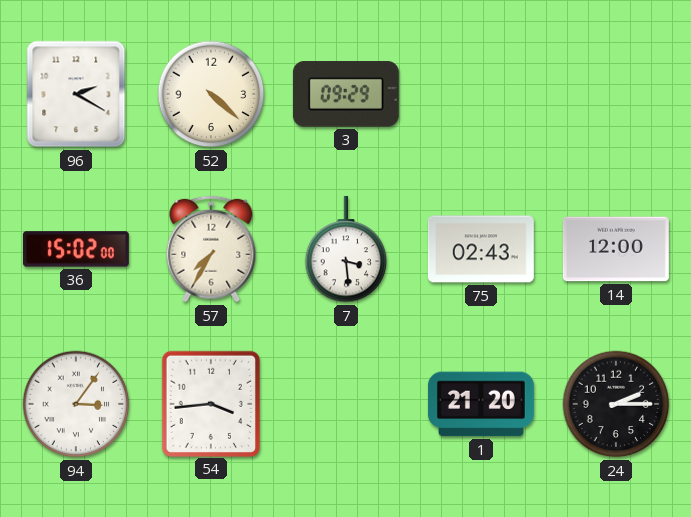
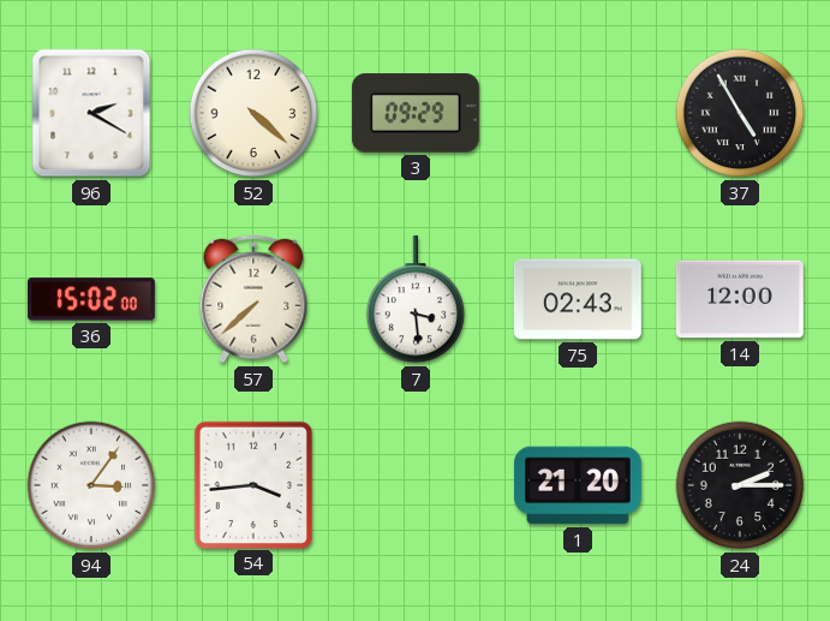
37: none -> 4:55
57: 7:35 -> 7:38
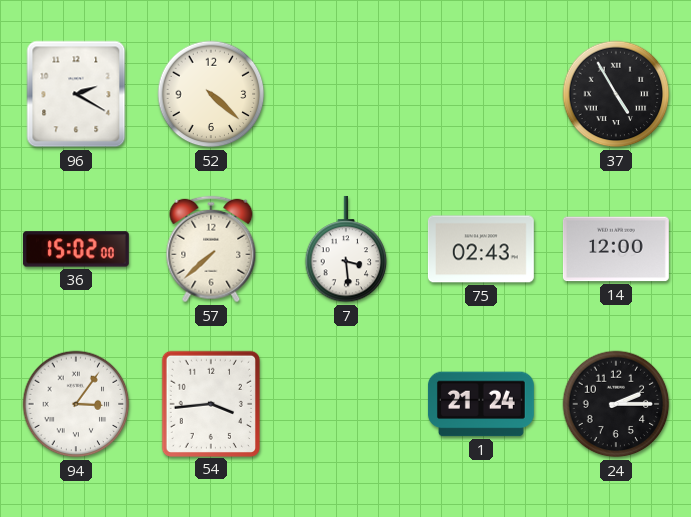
3: 09:29 -> none
1: 21:20 -> 21:24
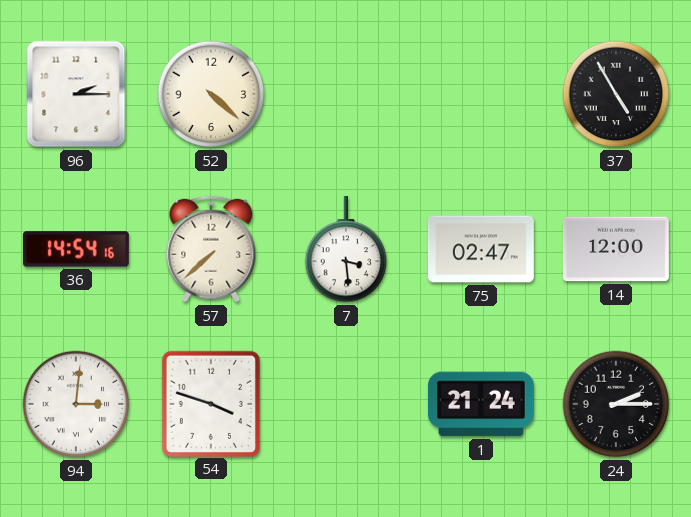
96: 2:20 -> 2:15
36: 15:02 -> 14:54
75: 02:43 -> 02:47
94: 3:06 -> 3:01
54: 3:44 -> 3:48
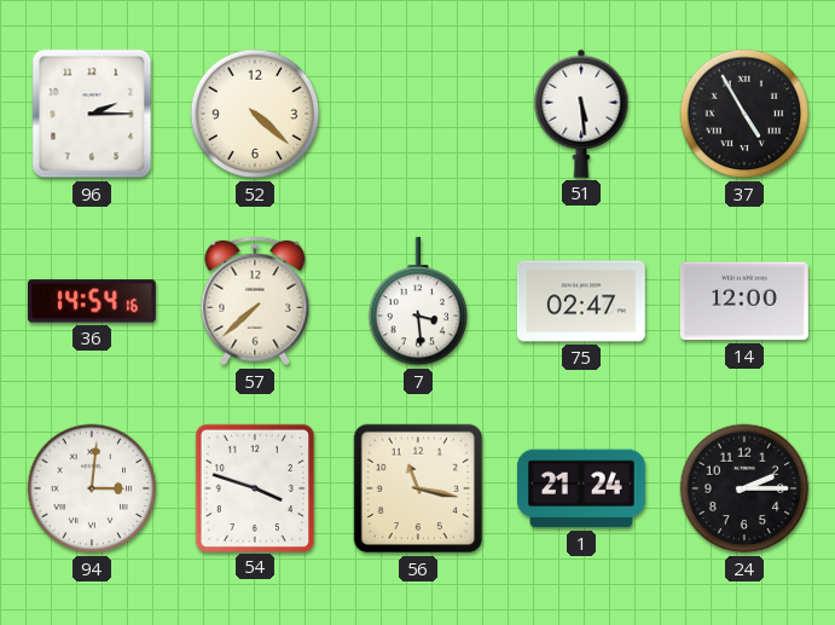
51: none -> 5:29
56: none -> 11:17
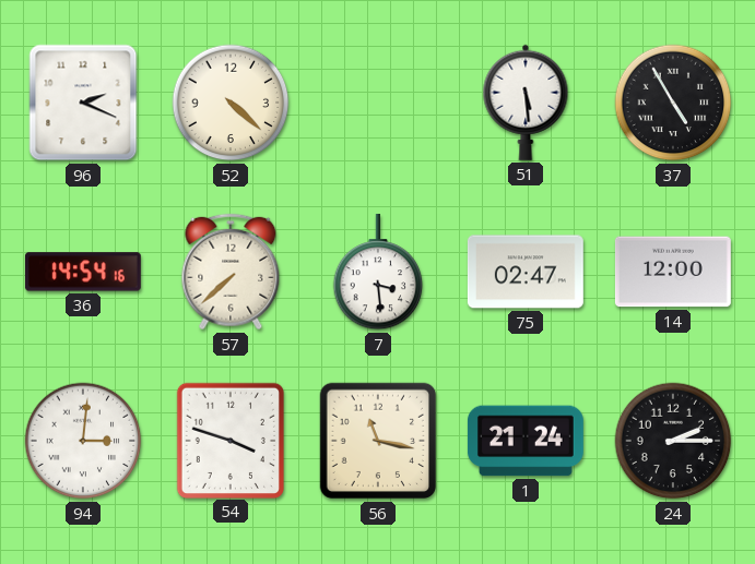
96: 2:15 -> 2:19
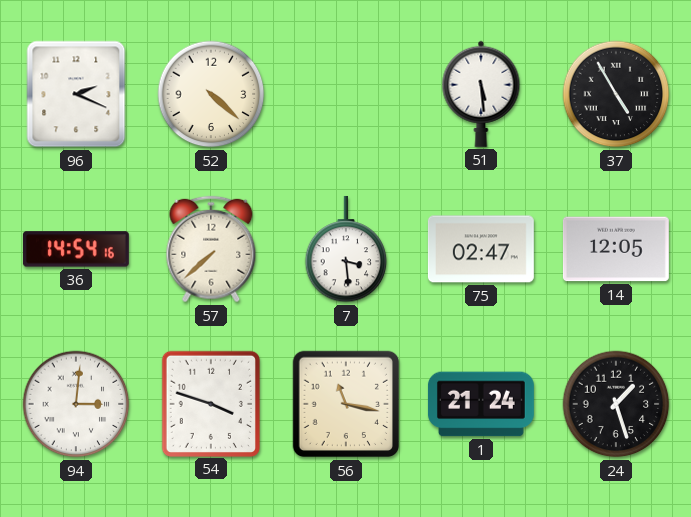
14: 12:00 -> 12:05
24: 2:15 -> 1:27
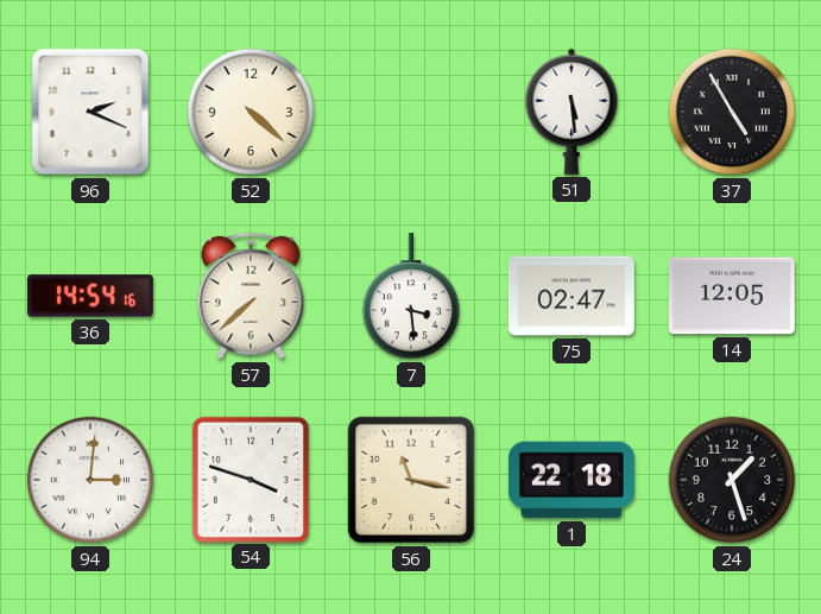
1: 21:24 -> 22:18
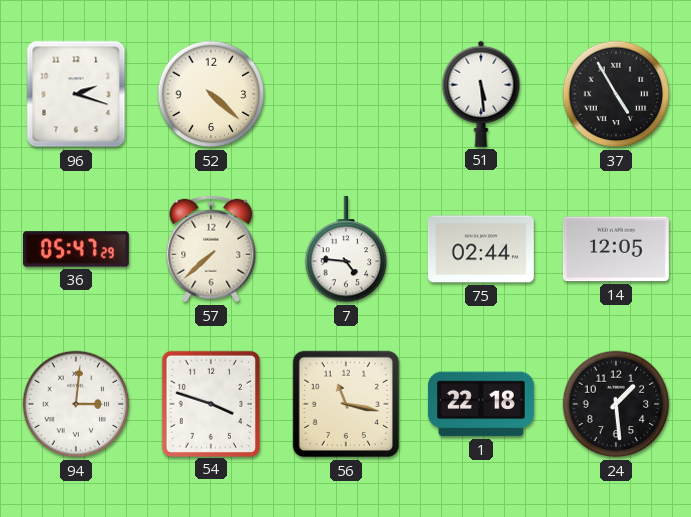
96: 2:19 -> 2:18
36: 14:54 -> 05:47
7: 3:29 -> 4:46
75: 02:47 -> 02:44
24: 1:27 -> 1:29
